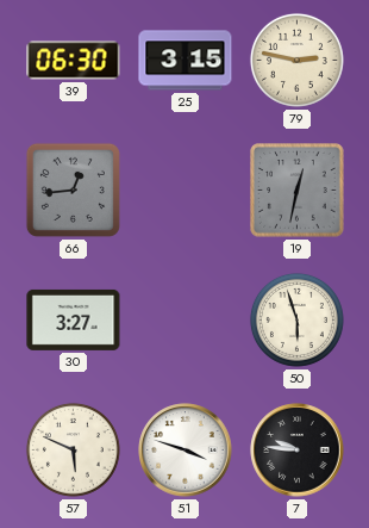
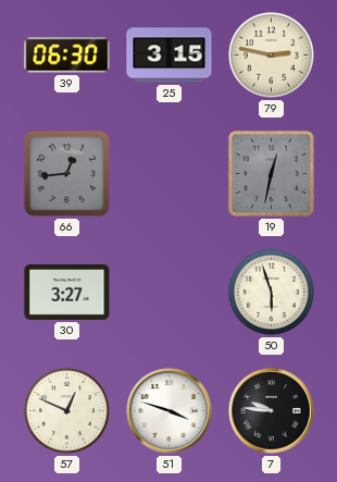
57: 5:49 -> 12:49
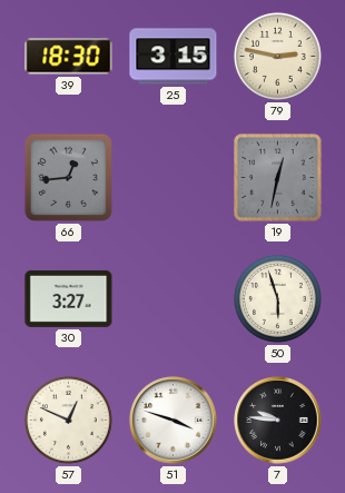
39: 06:30 -> 18:30
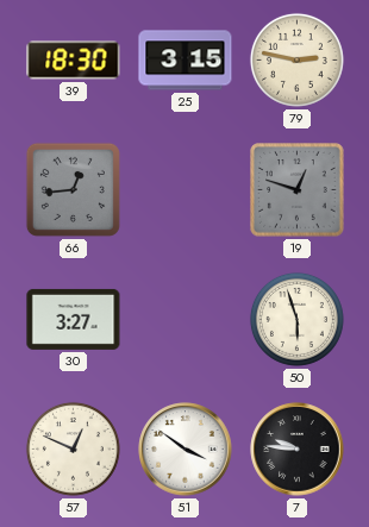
19: 12:32 -> 12:48
51: 3:48 -> 3:51
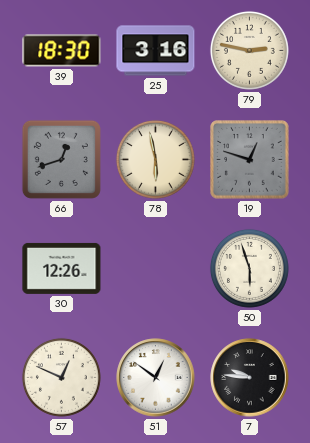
25: 3:15 -> 3:16
66: 12:44 -> 12:42
78: none -> 5:58
30: 3:27 -> 12:26
51: 3:51 -> 12:51
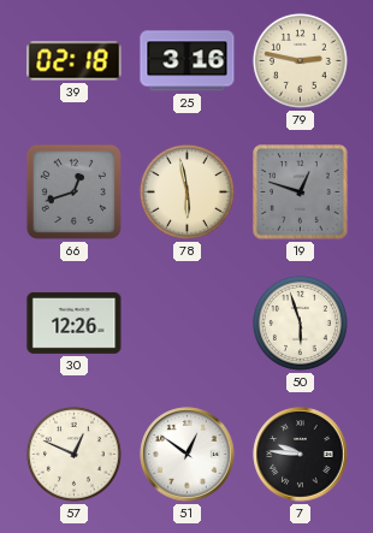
39: 18:30 -> 02:18
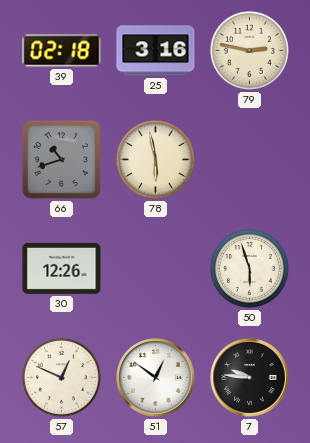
66: 12:42 -> 10:42
19: 12:48 -> none
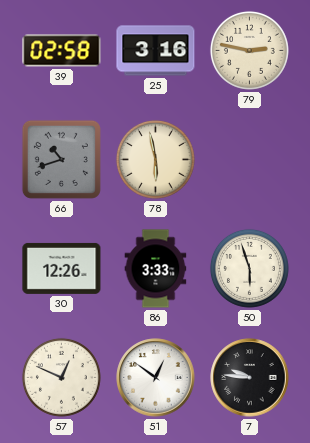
39: 02:18 -> 02:58
86: none -> 3:33
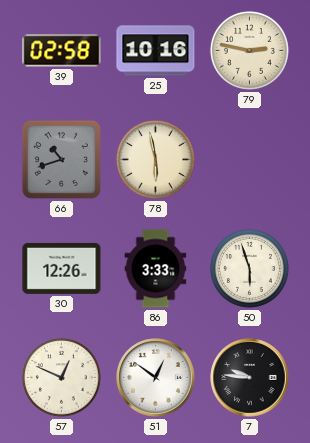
25: 3:16 -> 10:16
